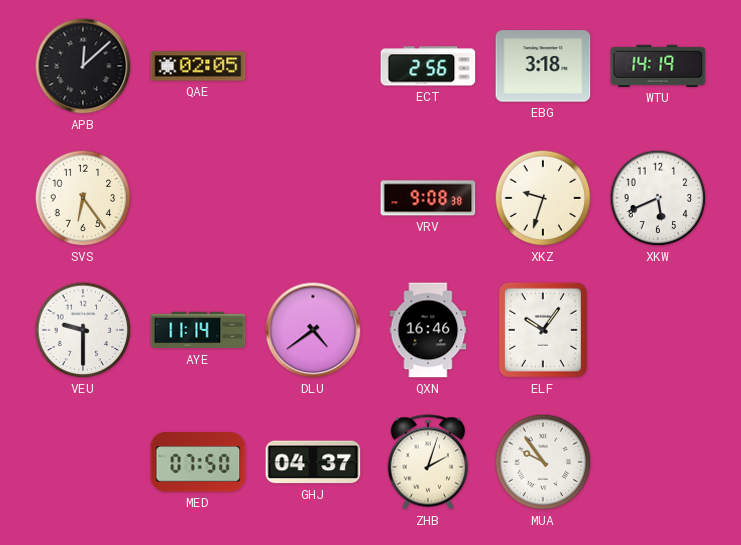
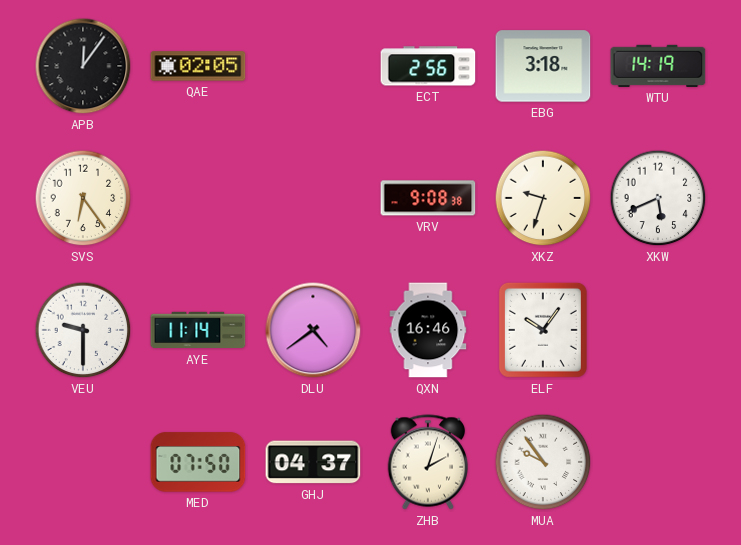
APB: 12:08 -> 12:06
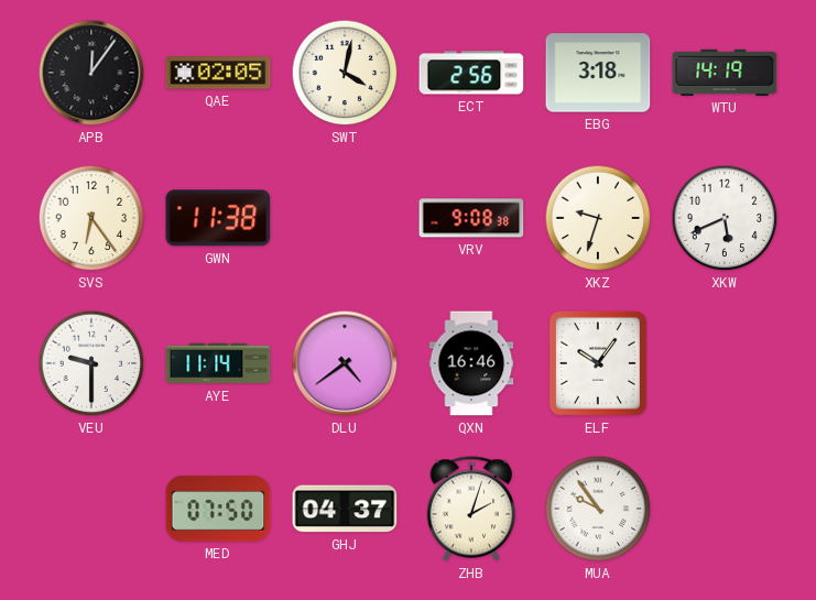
SWT: none -> 4:02
GWN: none -> 11:38
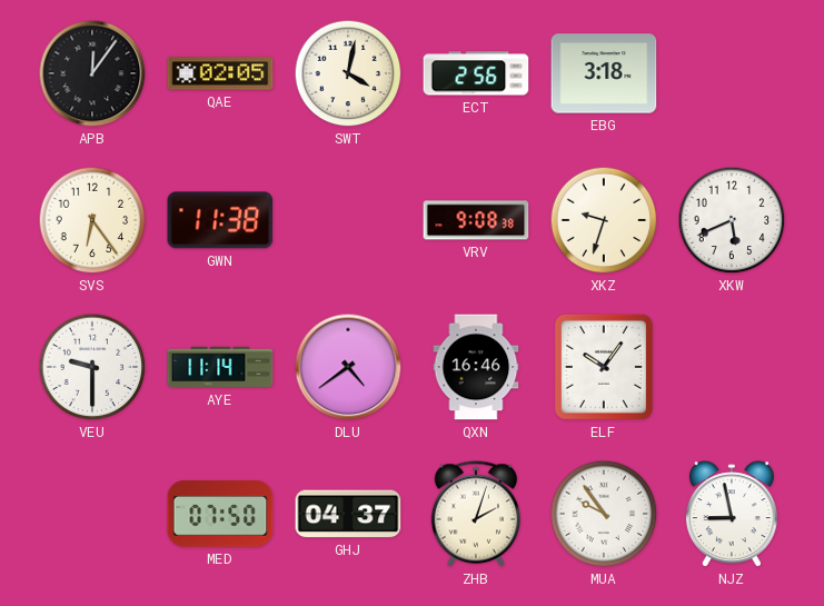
WTU: 14:19 -> none
NJZ: none -> 8:58
